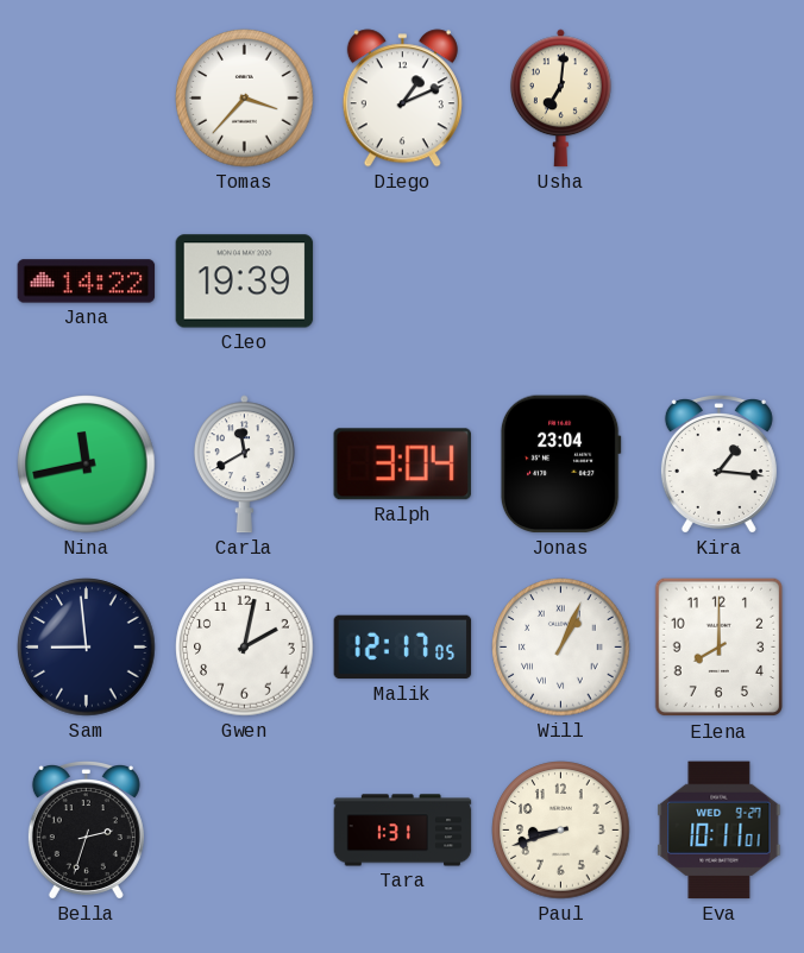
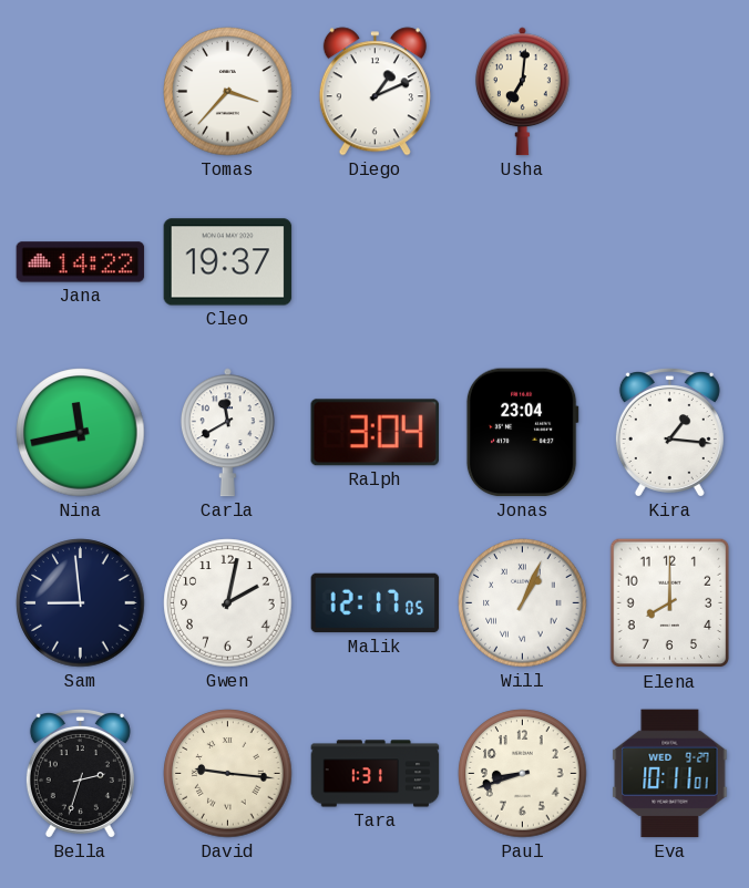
Cleo: 19:39 -> 19:37
David: none -> 9:16
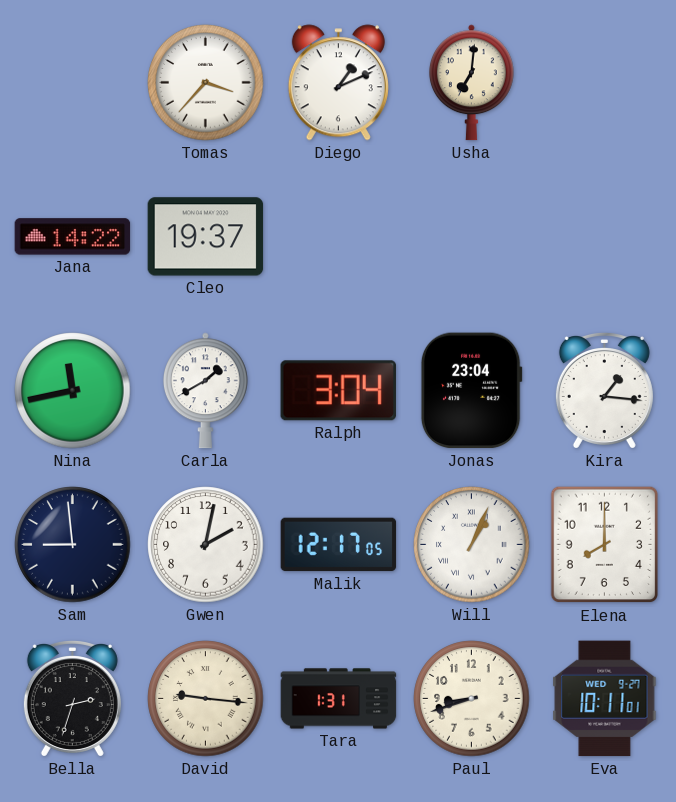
Carla: 11:40 -> 1:40
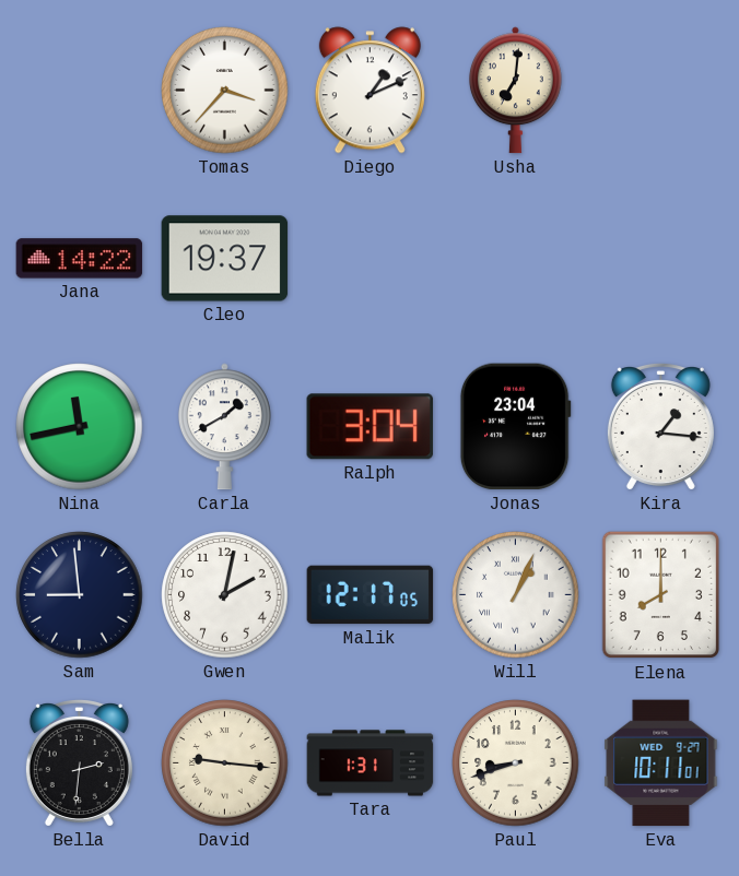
Bella: 2:33 -> 2:31
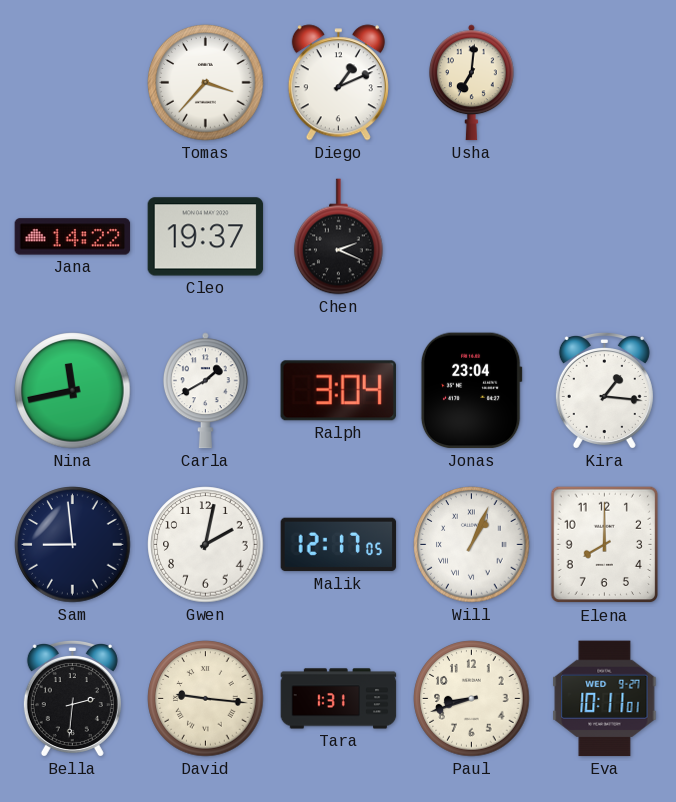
Chen: none -> 2:19
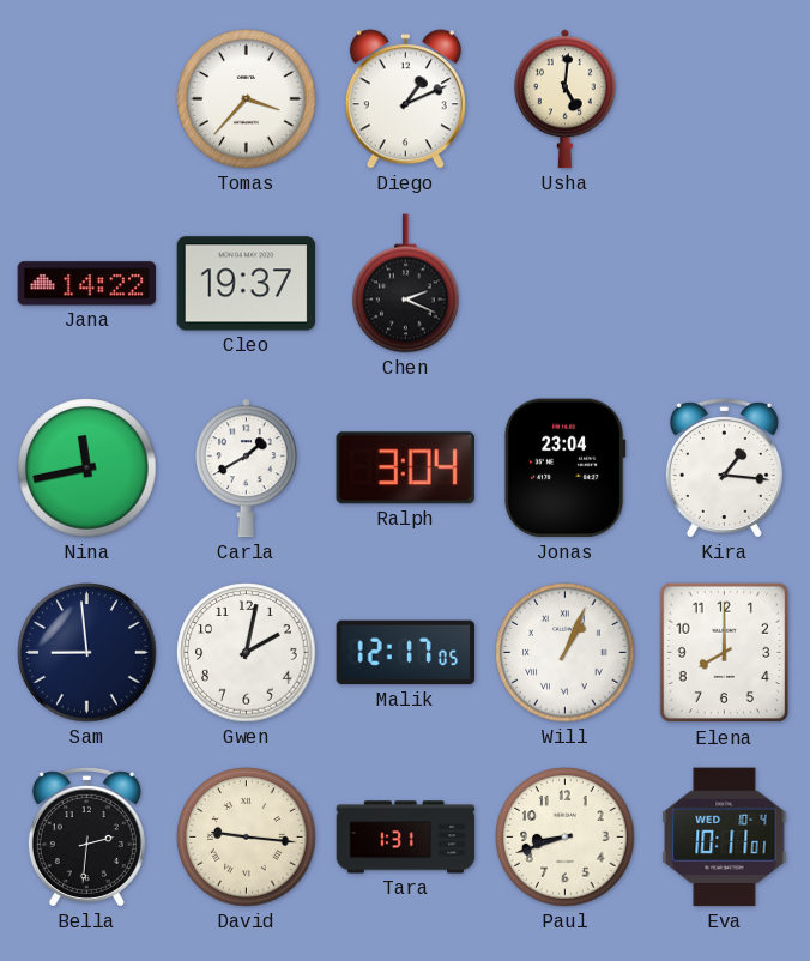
Usha: 7:01 -> 5:01
Eva date: WED 9-27 -> WED 10-4
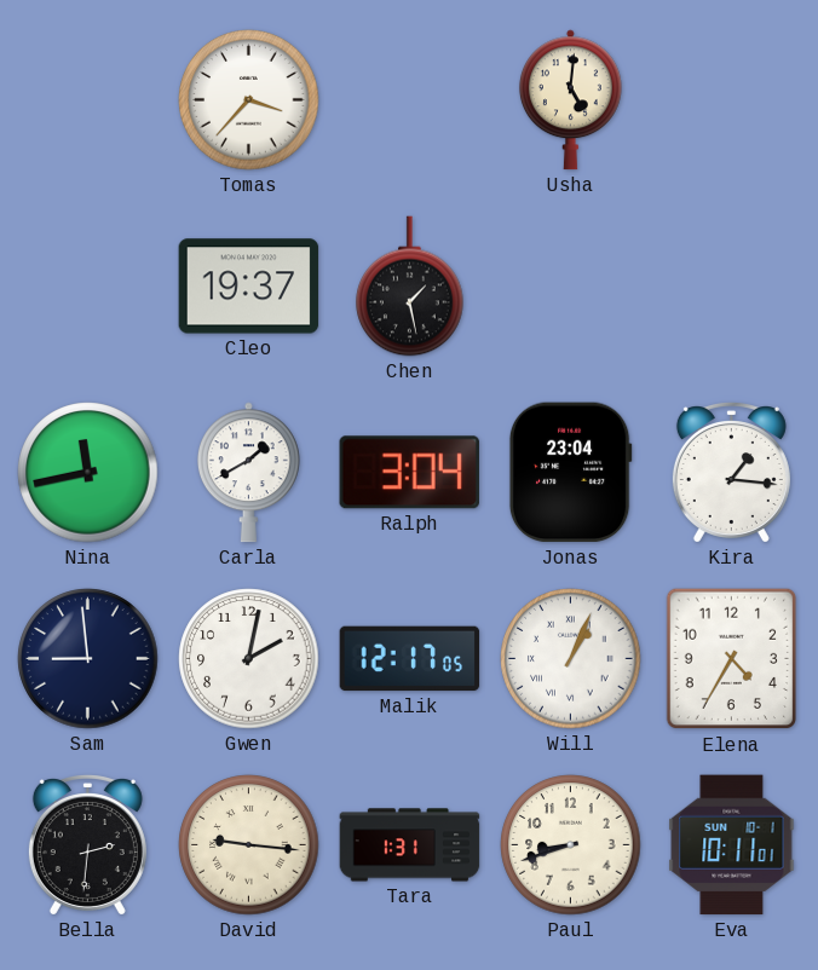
Diego: 1:11 -> none
Jana: 14:22 -> none
Chen: 2:19 -> 1:28
Elena: 8:00 -> 4:35
Eva date: WED 10-4 -> SUN 10-1
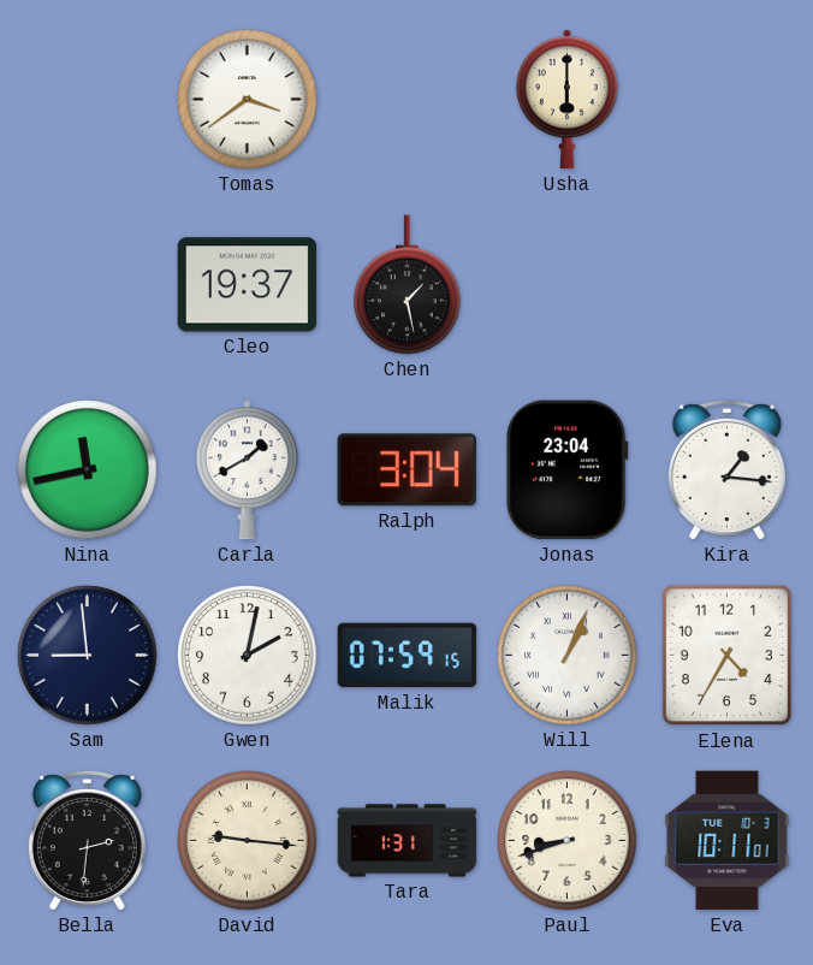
Tomas: 3:37 -> 3:39
Usha: 5:01 -> 6:00
Malik: 12:17 -> 07:59
Eva date: SUN 10-1 -> TUE 10-3
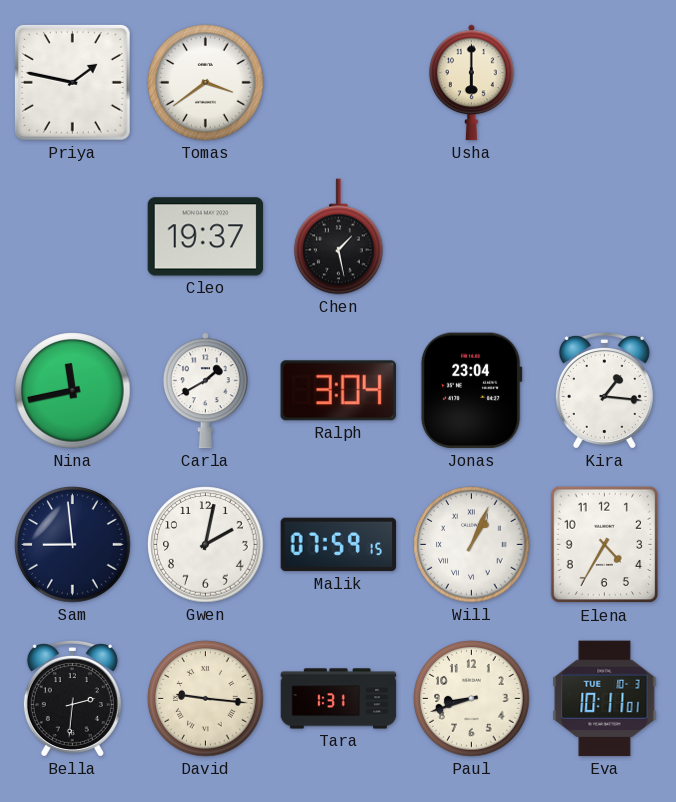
Priya: none -> 1:47
